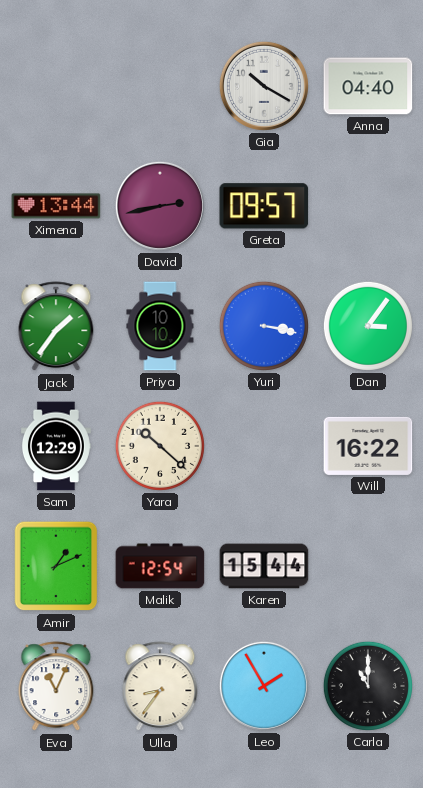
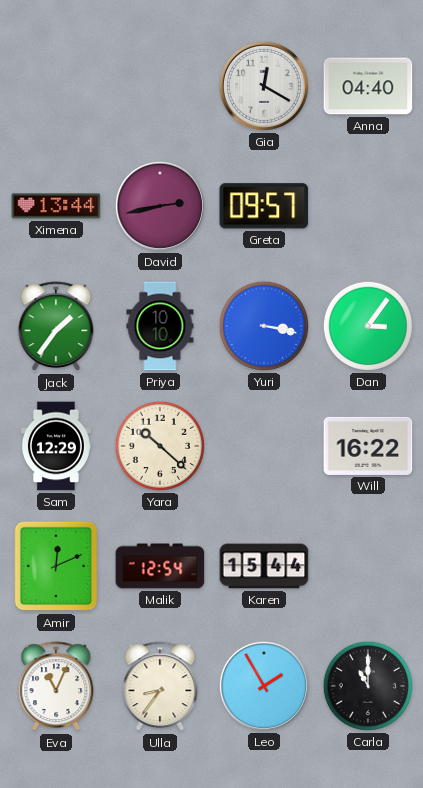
Gia: 10:20 -> 12:20
Amir: 1:11 -> 12:11
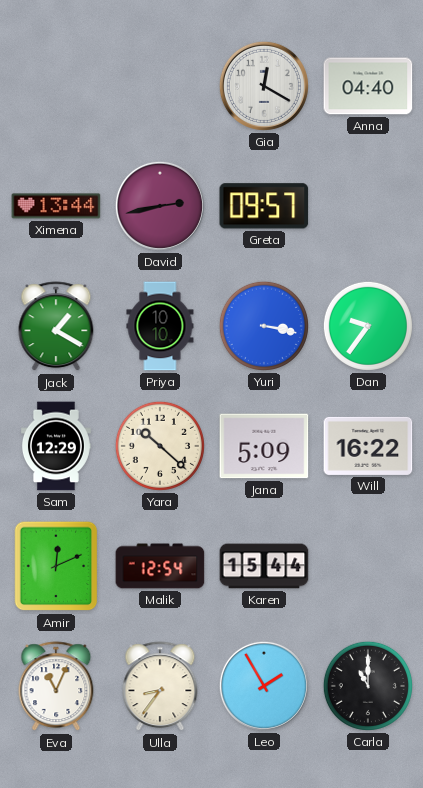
Jack: 1:36 -> 1:20
Dan: 3:06 -> 9:36
Jana: none -> 5:09
